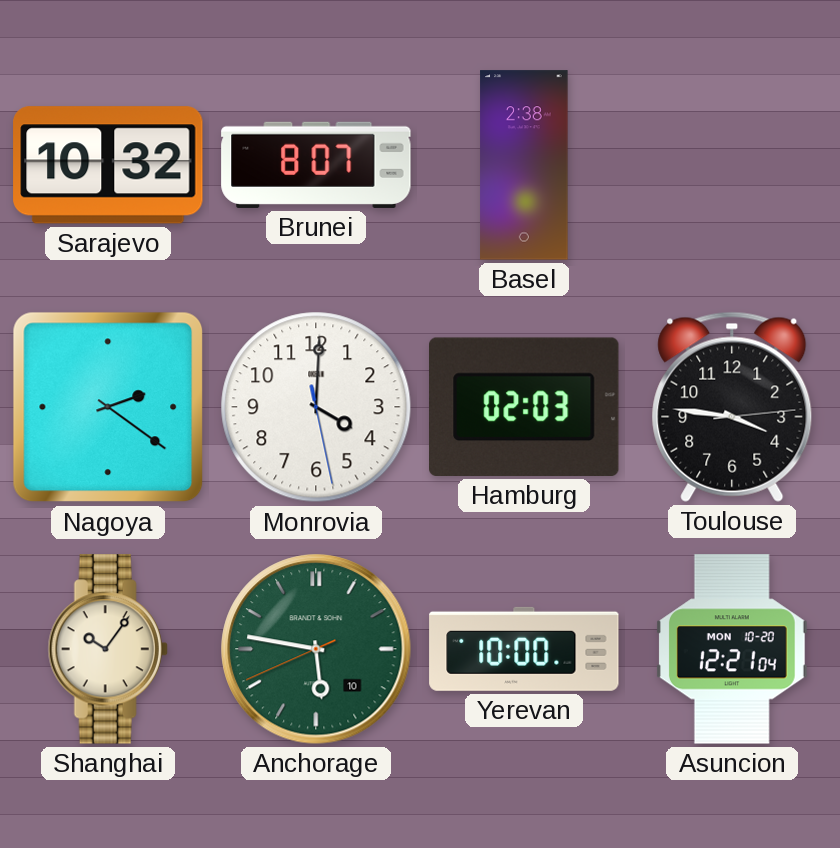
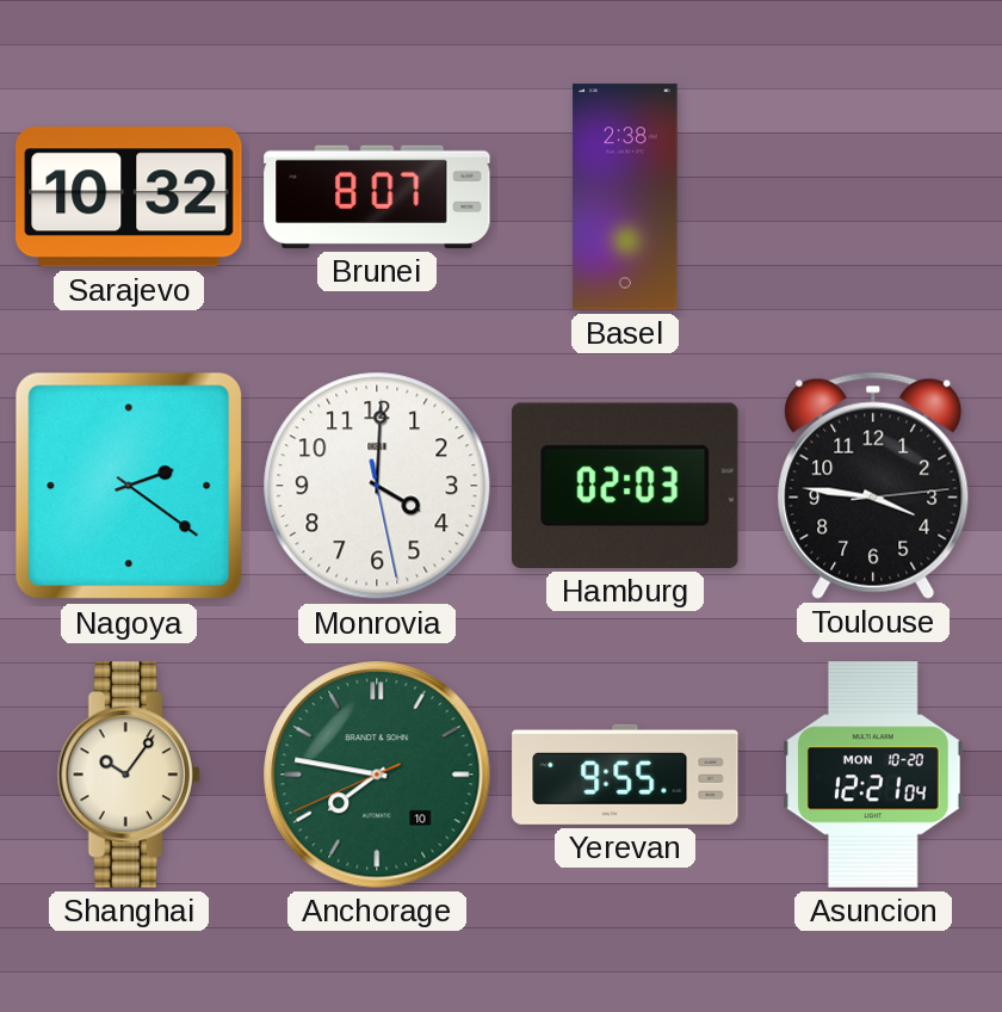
Anchorage: 5:46 -> 7:46
Yerevan: 10:00 -> 9:55
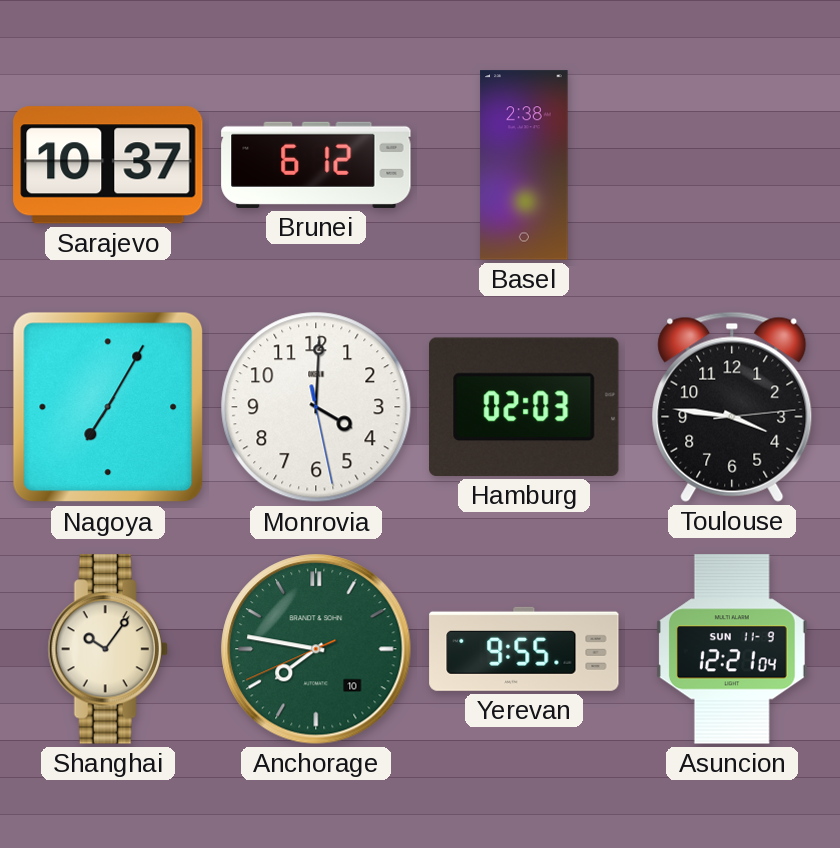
Sarajevo: 10:32 -> 10:37
Brunei: 8:07 -> 6:12
Nagoya: 2:21 -> 7:05
Asuncion date: MON 10-20 -> SUN 11-9
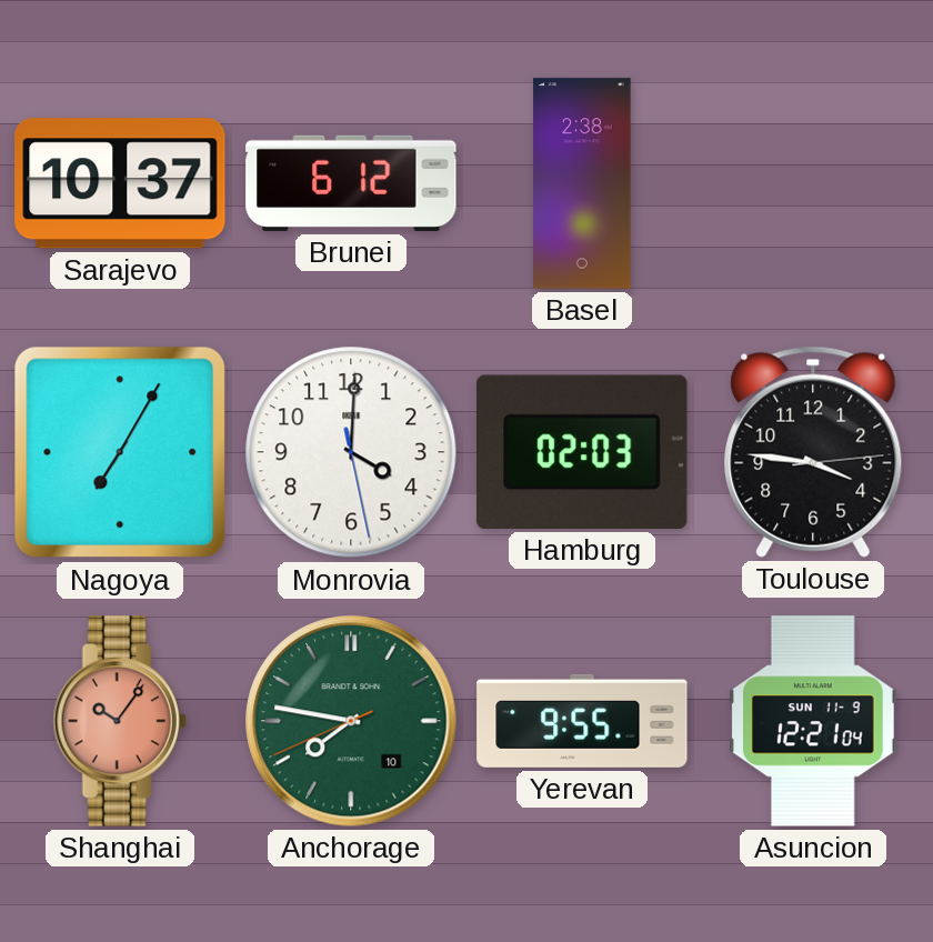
Shanghai dial: cream -> salmon
